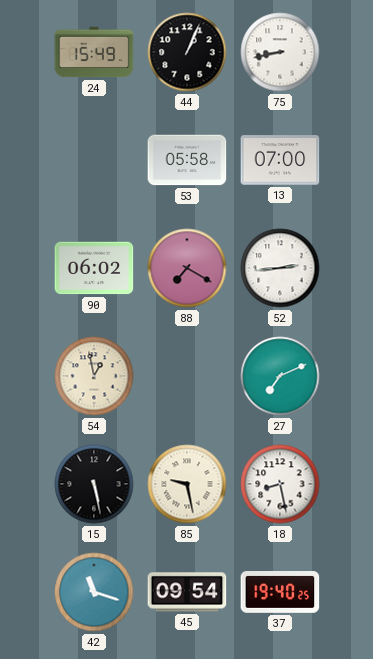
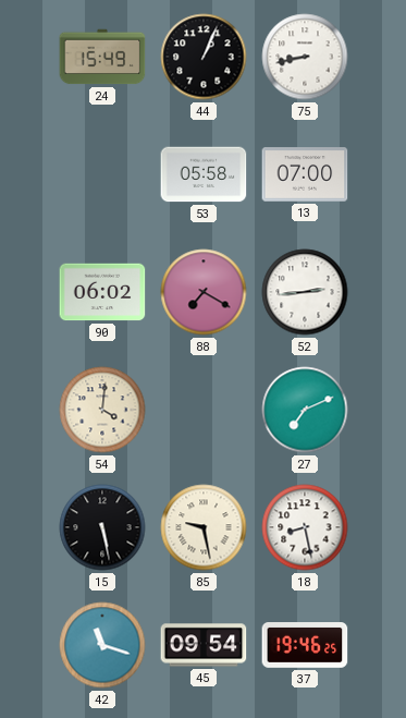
54: 12:58 -> 4:01
37: 19:40 -> 19:46
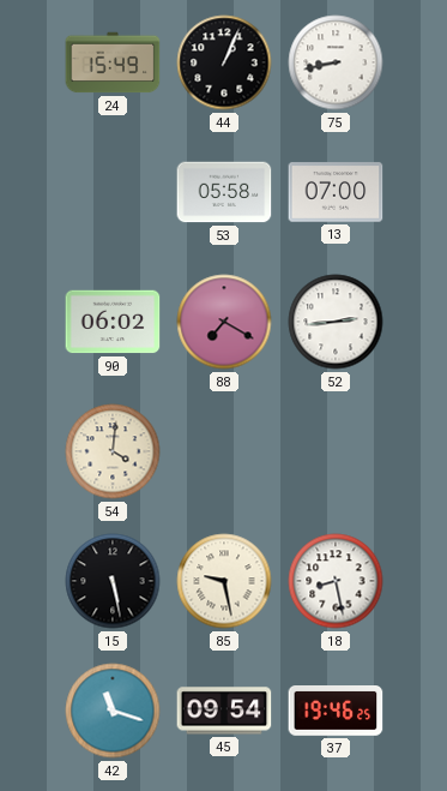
27: 7:11 -> none
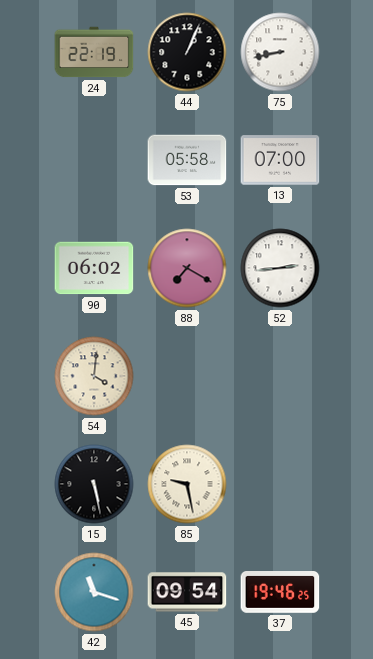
24: 15:49 -> 22:19
18: 8:28 -> none
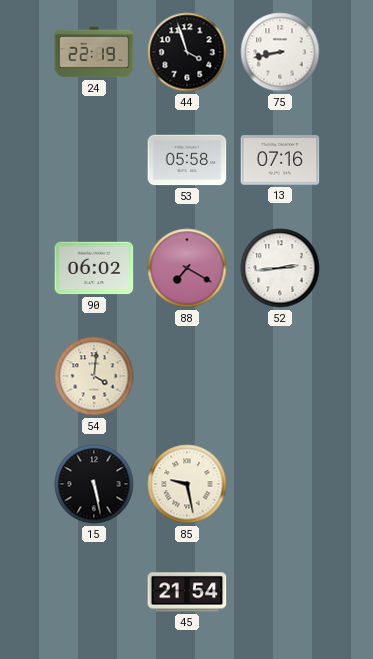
44: 1:04 -> 3:57
13: 07:00 -> 07:16
42: 11:18 -> none
45: 09:54 -> 21:54
37: 19:46 -> none
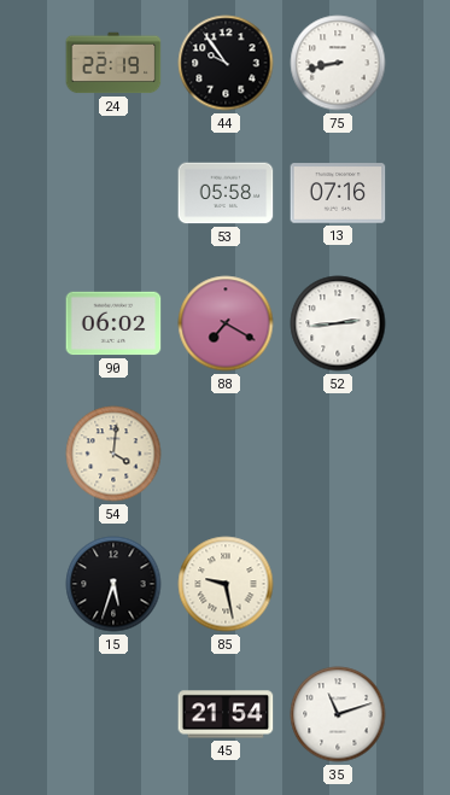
44: 3:57 -> 9:54
15: 5:28 -> 5:33
35: none -> 11:12
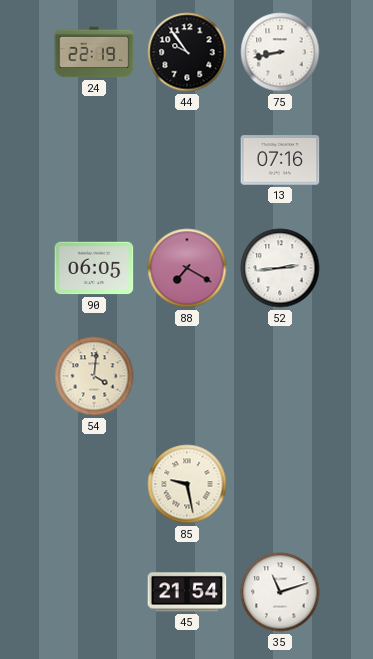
53: 05:58 -> none
90: 06:02 -> 06:05
15: 5:33 -> none
